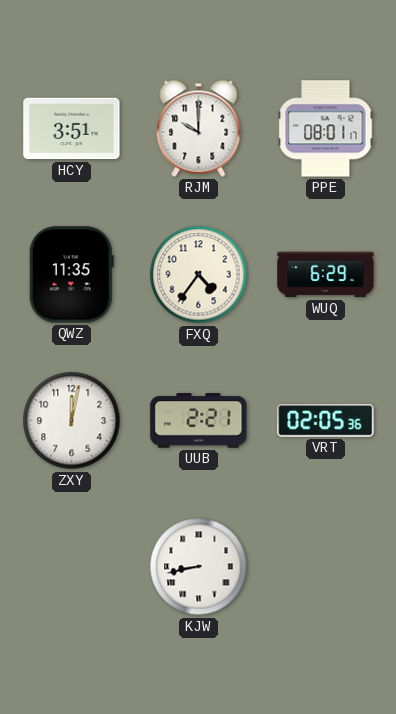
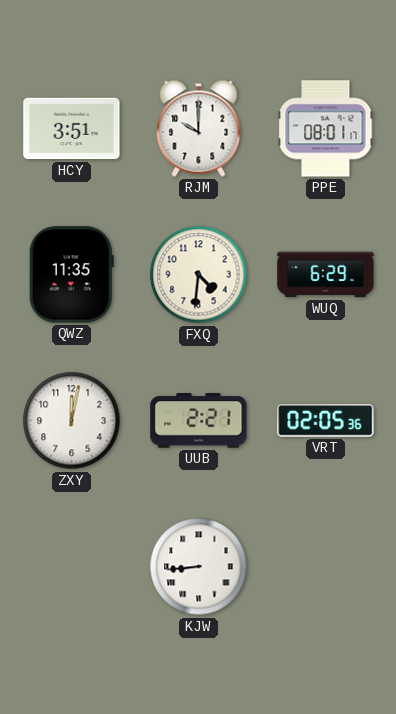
FXQ: 4:36 -> 4:31
KJW: 8:43 -> 8:44
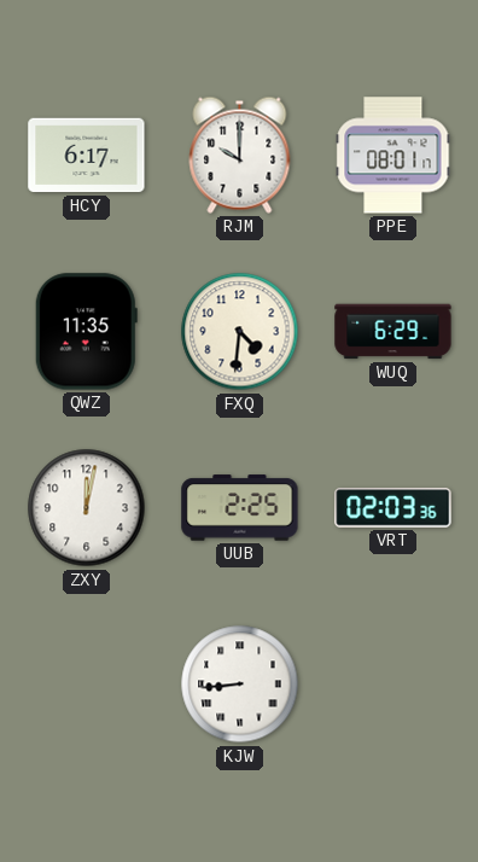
HCY: 3:51 -> 6:17
UUB: 2:21 -> 2:25
VRT: 02:05 -> 02:03
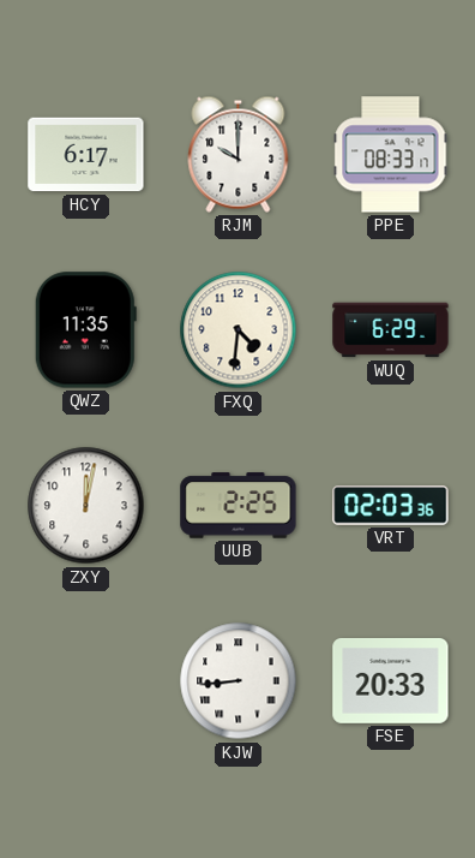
PPE: 08:01 -> 08:33
FSE: none -> 20:33
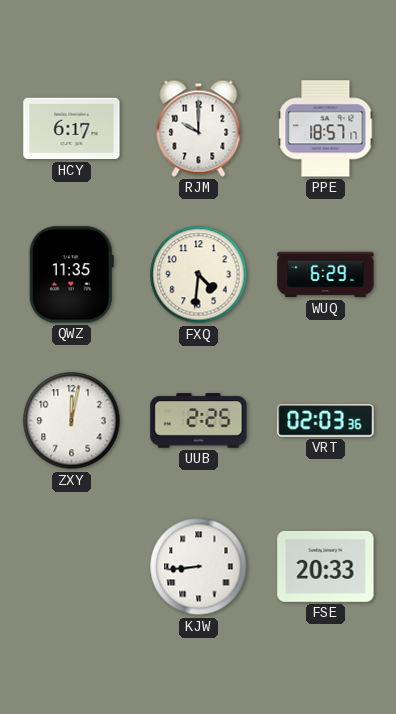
PPE: 08:33 -> 18:57
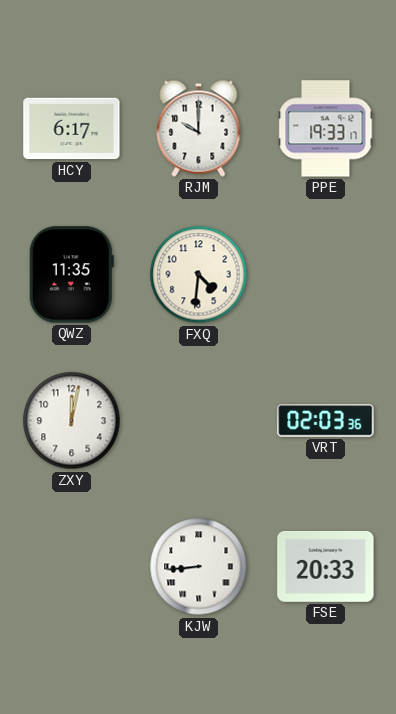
PPE: 18:57 -> 19:33
WUQ: 6:29 -> none
UUB: 2:25 -> none
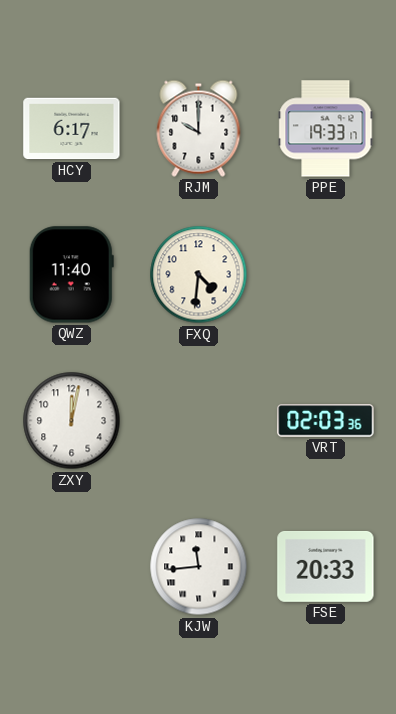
QWZ: 11:35 -> 11:40
KJW: 8:44 -> 11:44
